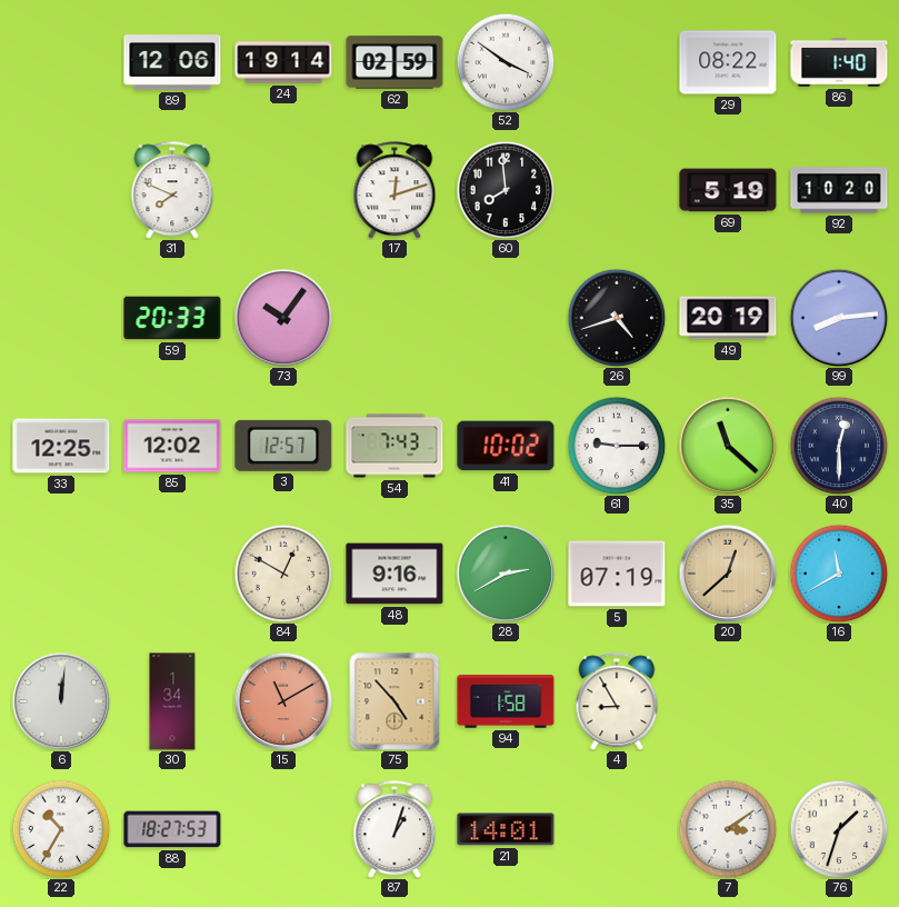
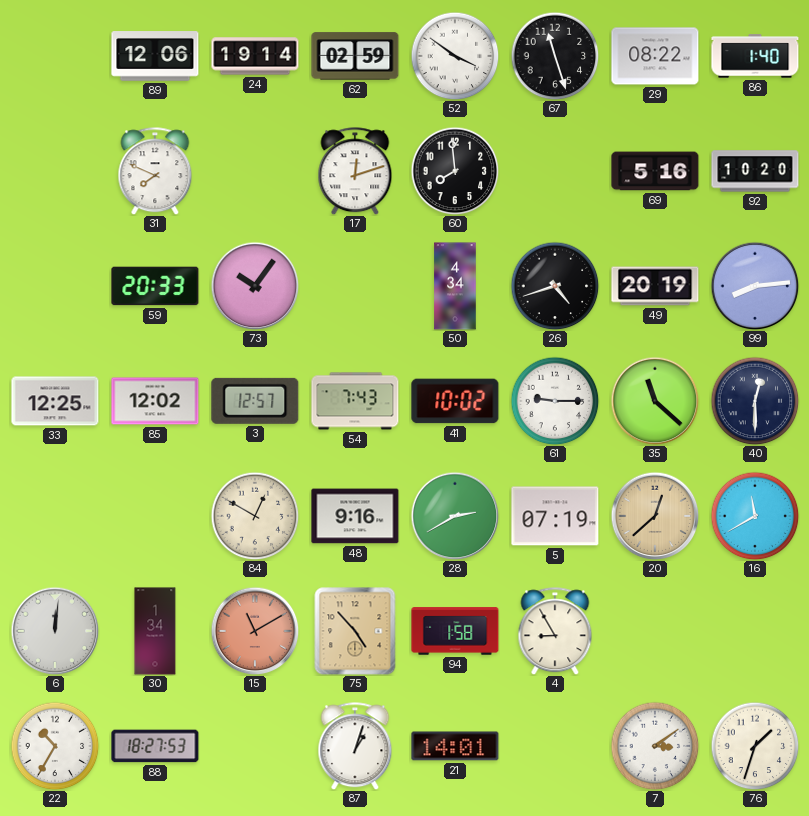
67: none -> 11:27
69: 5:19 -> 5:16
50: none -> 4:34
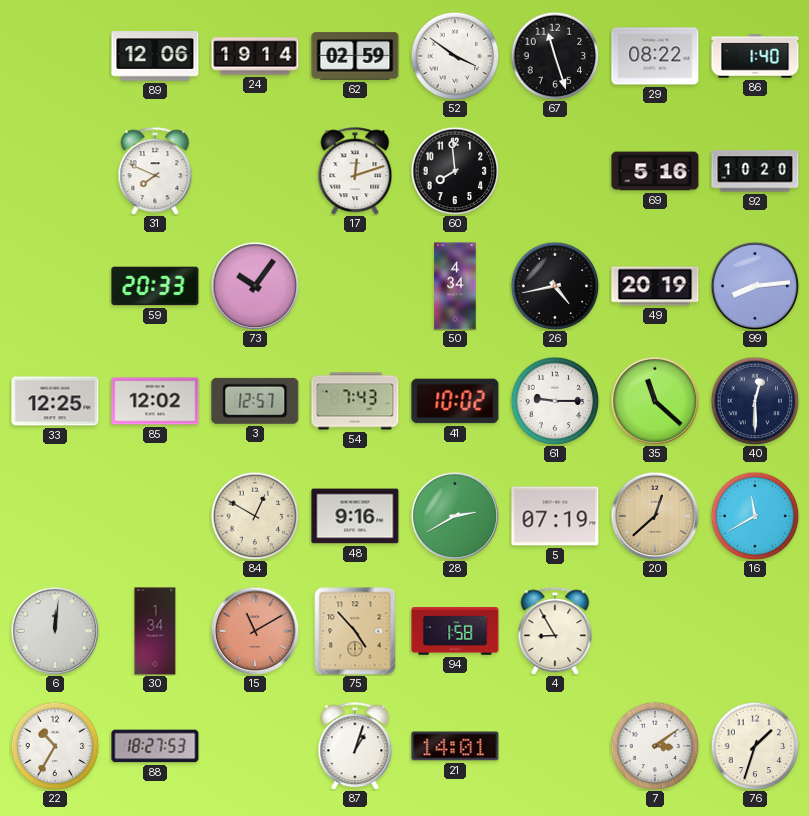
26: 4:42 -> 4:43
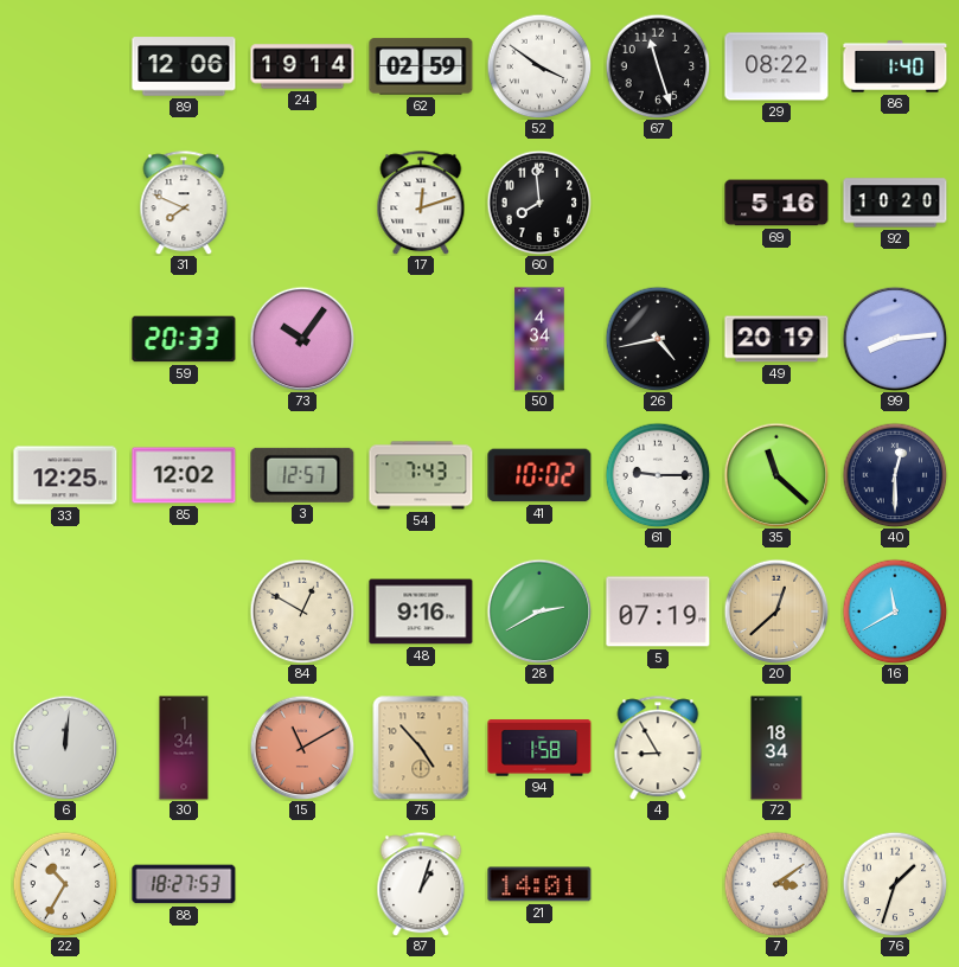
72: none -> 18:34
